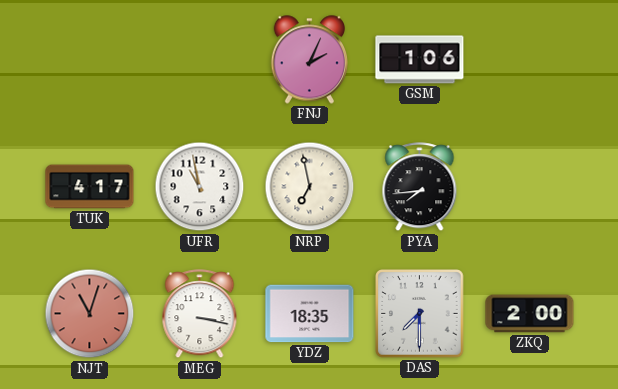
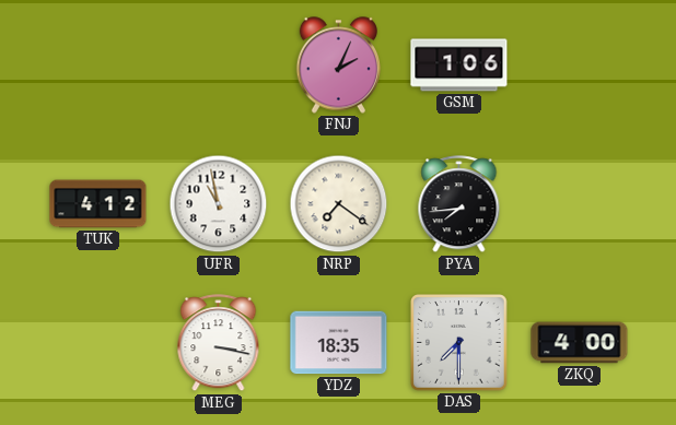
TUK: 4:17 -> 4:12
NRP: 6:58 -> 7:21
NJT: 11:03 -> none
ZKQ: 2:00 -> 4:00
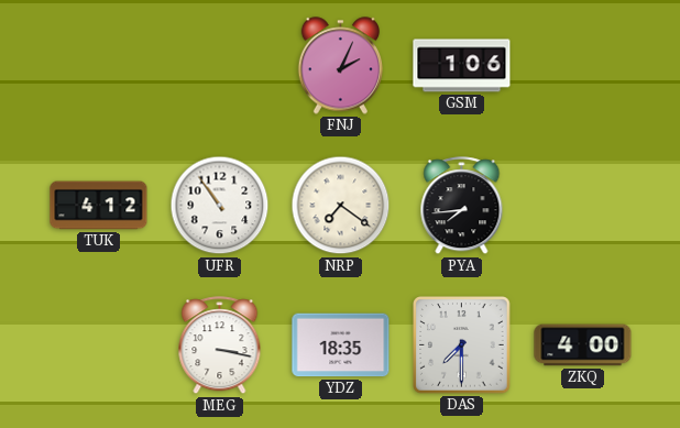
UFR: 10:58 -> 10:54
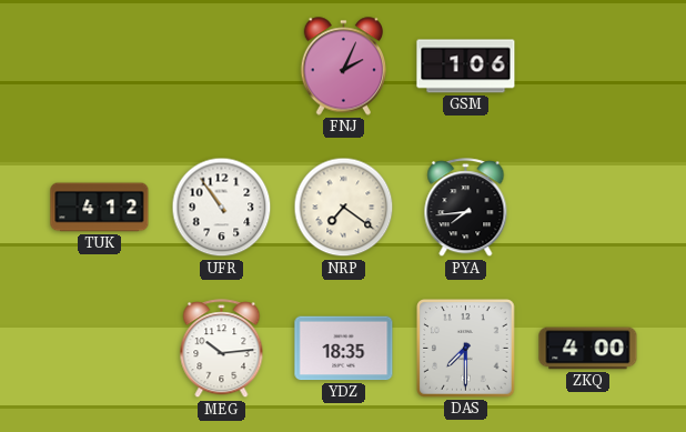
MEG: 3:17 -> 10:14
